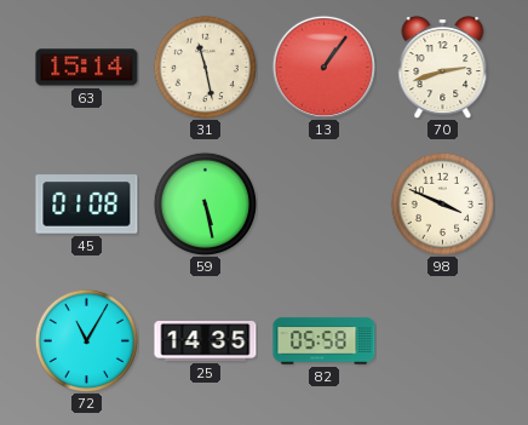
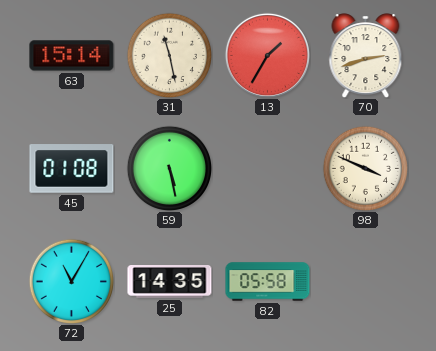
13: 1:06 -> 1:35
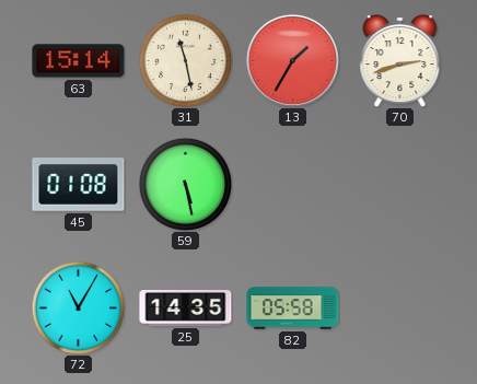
98: 3:49 -> none
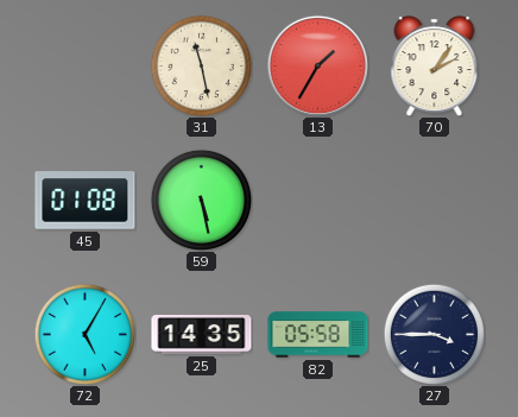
63: 15:14 -> none
70: 2:42 -> 2:06
72: 11:05 -> 5:05
27: none -> 3:45
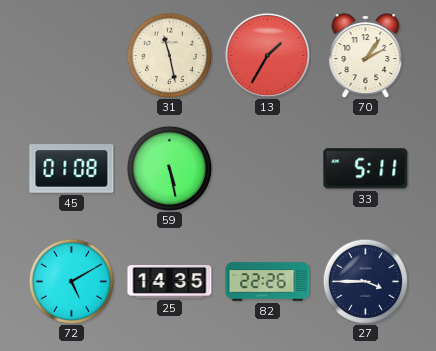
33: none -> 5:11
72: 5:05 -> 5:10
82: 05:58 -> 22:26
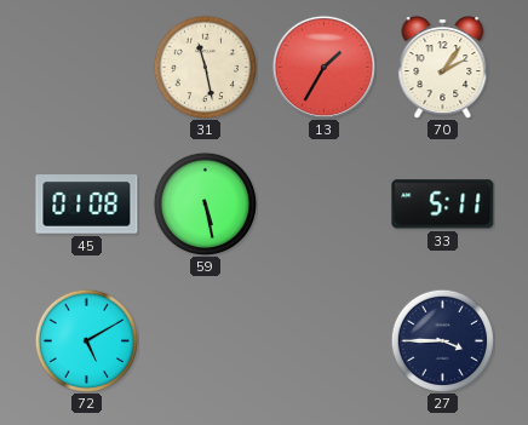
25: 14:35 -> none
82: 22:26 -> none
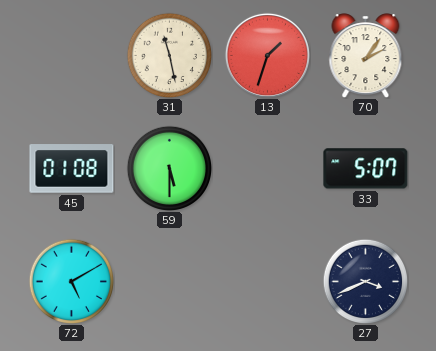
13: 1:35 -> 1:33
59: 5:28 -> 5:30
33: 5:11 -> 5:07
27: 3:45 -> 3:41
